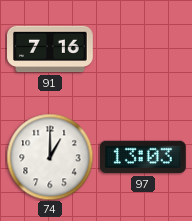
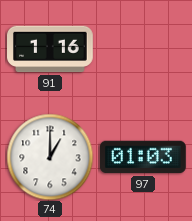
91: 7:16 -> 1:16
97: 13:03 -> 01:03
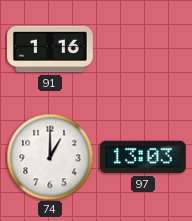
97: 01:03 -> 13:03
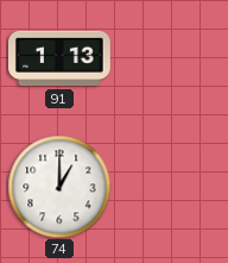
91: 1:16 -> 1:13
97: 13:03 -> none
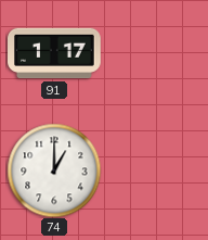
91: 1:13 -> 1:17
